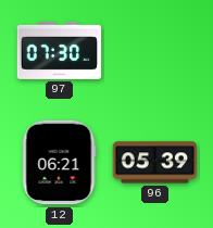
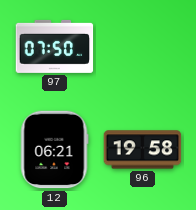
97: 07:30 -> 07:50
96: 05:39 -> 19:58
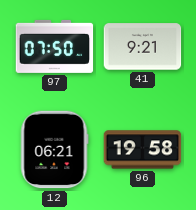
41: none -> 9:21
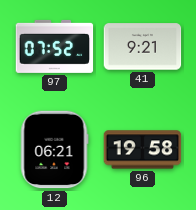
97: 07:50 -> 07:52
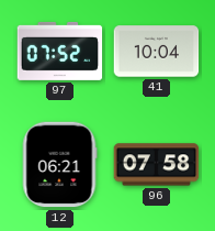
41: 9:21 -> 10:04
96: 19:58 -> 07:58
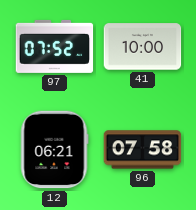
41: 10:04 -> 10:00
